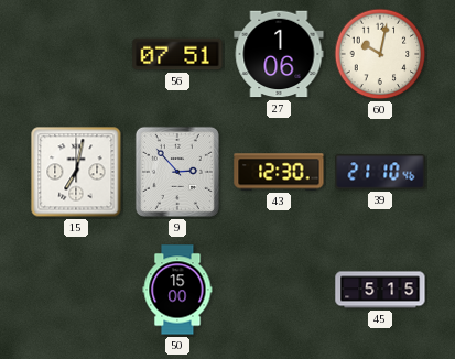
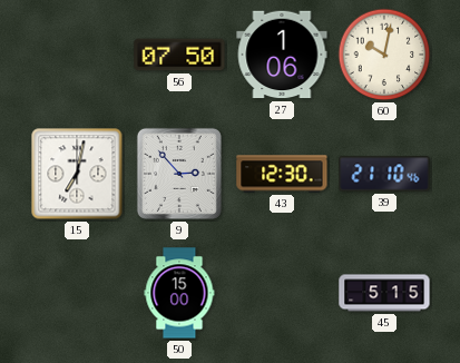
56: 07:51 -> 07:50
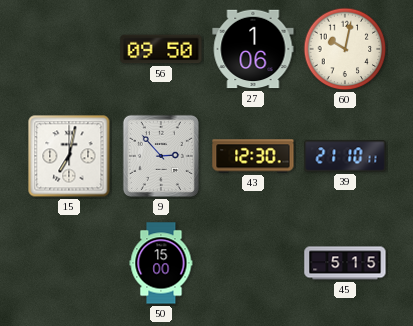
56: 07:50 -> 09:50
39: 21:10:46 -> 21:10:11
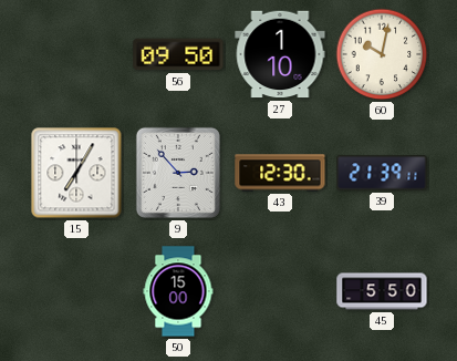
27: 1:06 -> 1:10
15: 7:02 -> 7:05
39: 21:10 -> 21:39
45: 5:15 -> 5:50
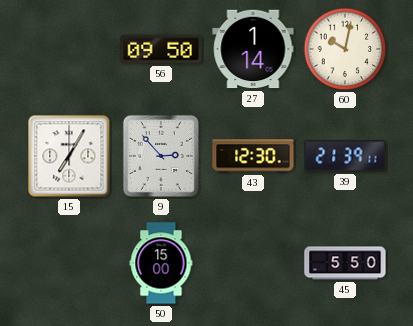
27: 1:10 -> 1:14
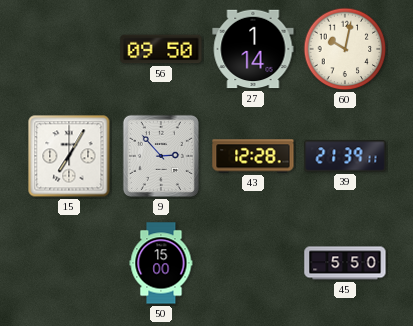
43: 12:30 -> 12:28
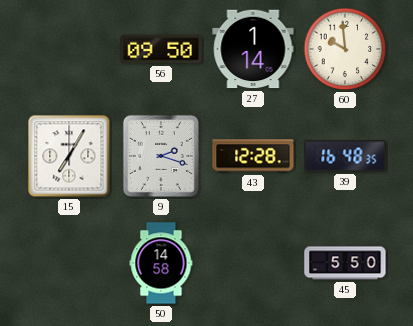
60: 10:02 -> 9:59
9: 2:53 -> 2:18
39: 21:39 -> 16:48
50: 15:00 -> 14:58
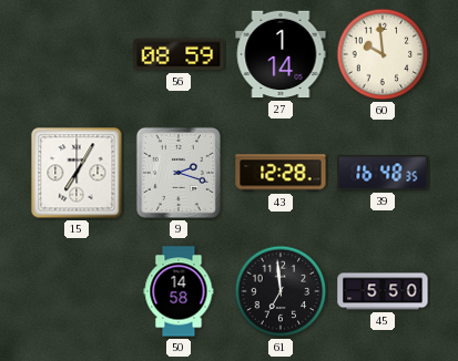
56: 09:50 -> 08:59
61: none -> 6:59
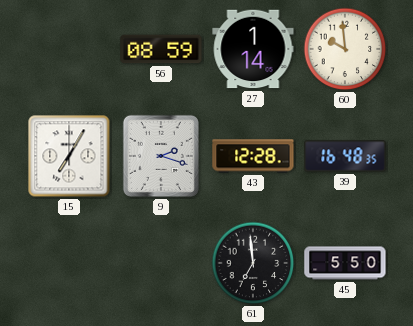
50: 14:58 -> none
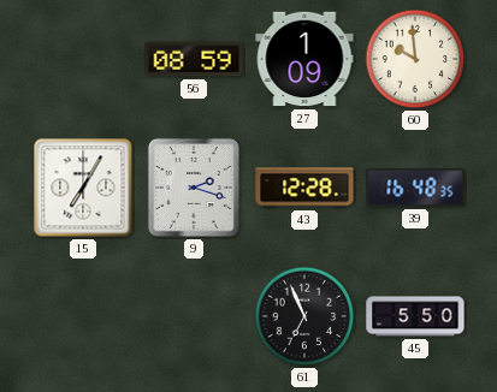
27: 1:14 -> 1:09
61: 6:59 -> 6:56
